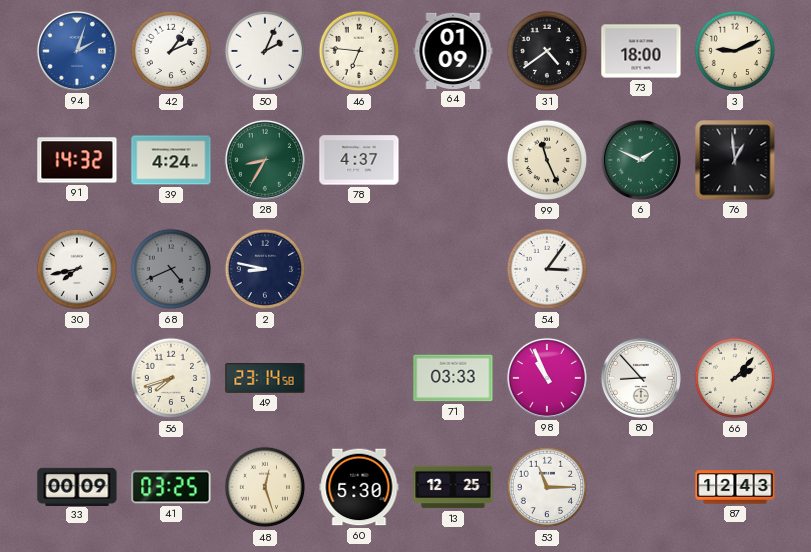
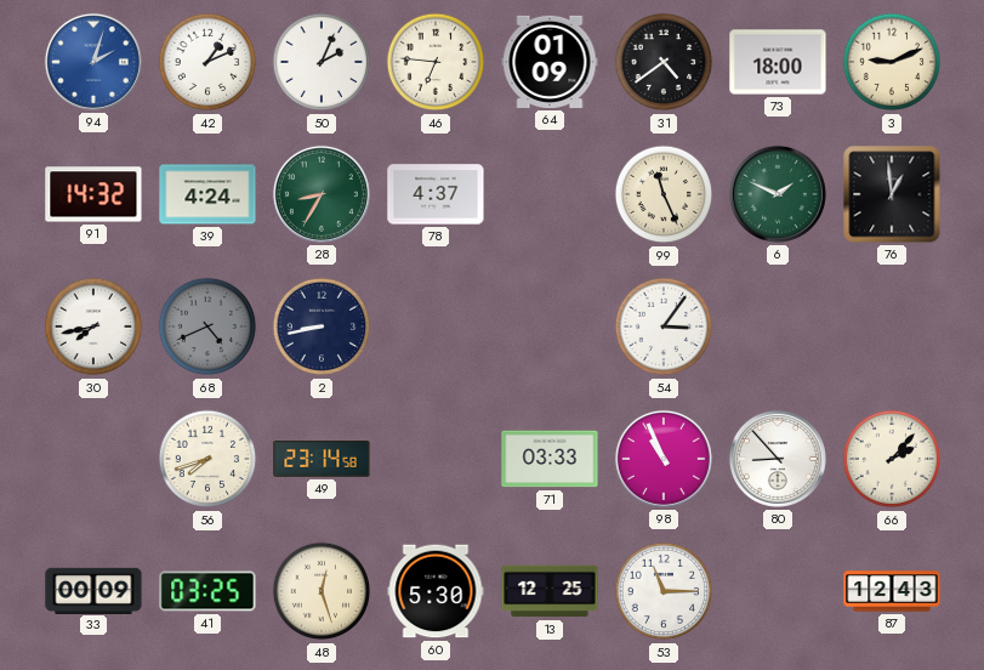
2: 8:47 -> 8:43
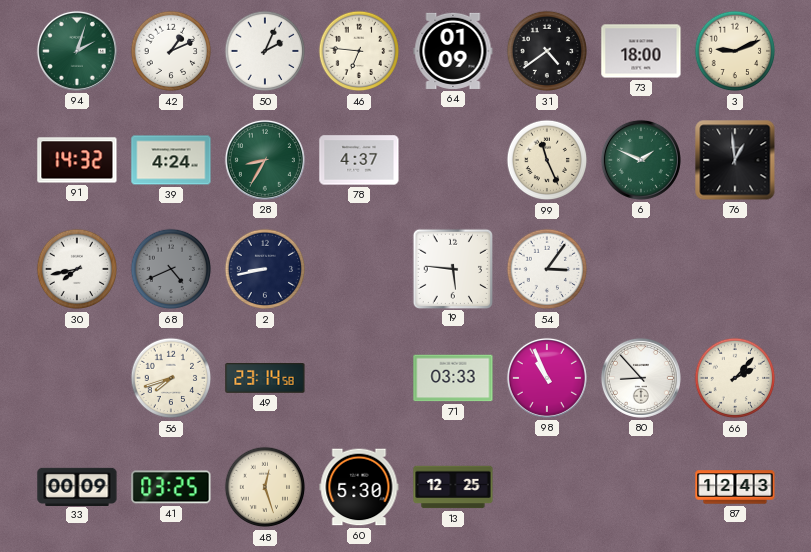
94 dial: blue -> green
19: none -> 5:46
53: 11:15 -> none
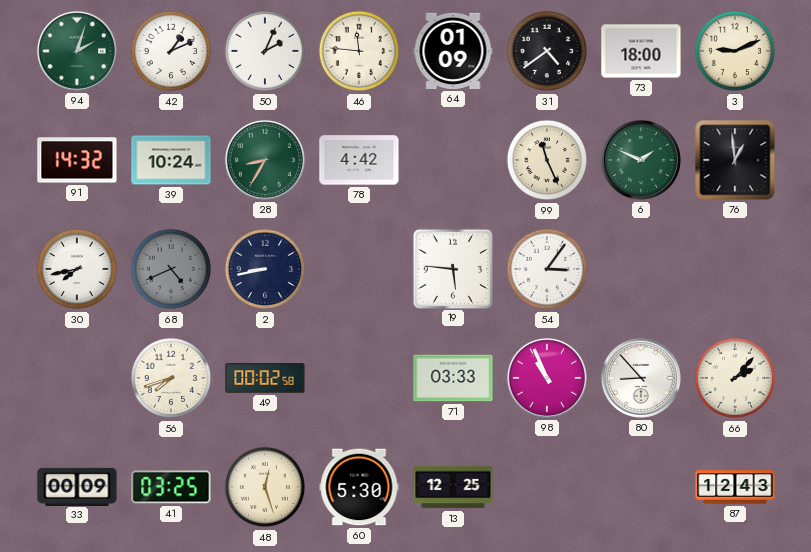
46: 6:46 -> 11:46
39: 4:24 -> 10:24
78: 4:37 -> 4:42
49: 23:14 -> 00:02
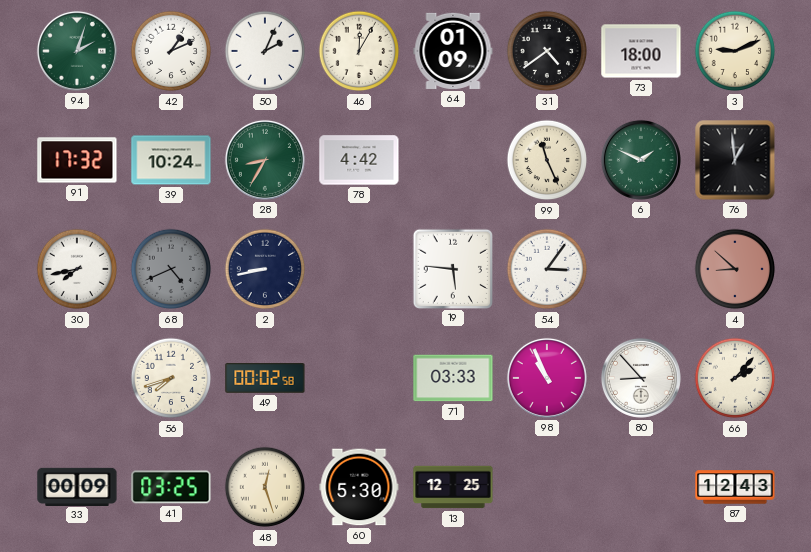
46: 11:46 -> 12:05
91: 14:32 -> 17:32
4: none -> 8:52
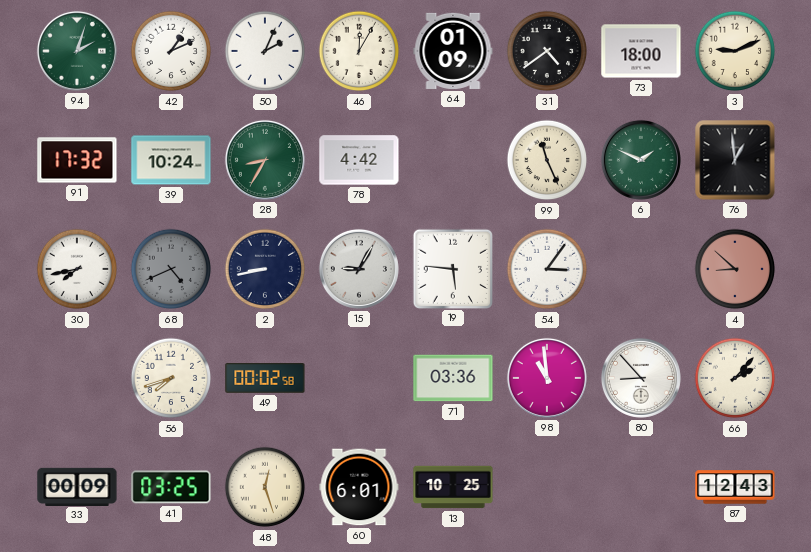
15: none -> 9:05
71: 03:33 -> 03:36
98: 10:56 -> 10:59
60: 5:30 -> 6:01
13: 12:25 -> 10:25
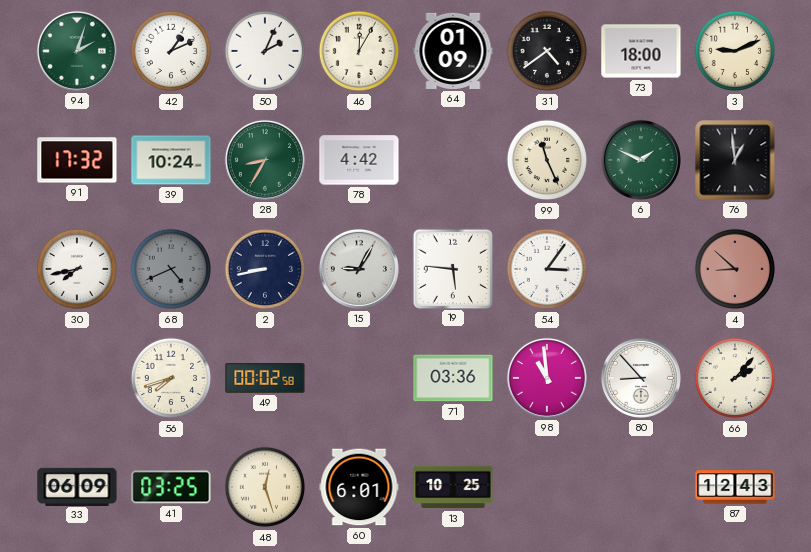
33: 00:09 -> 06:09
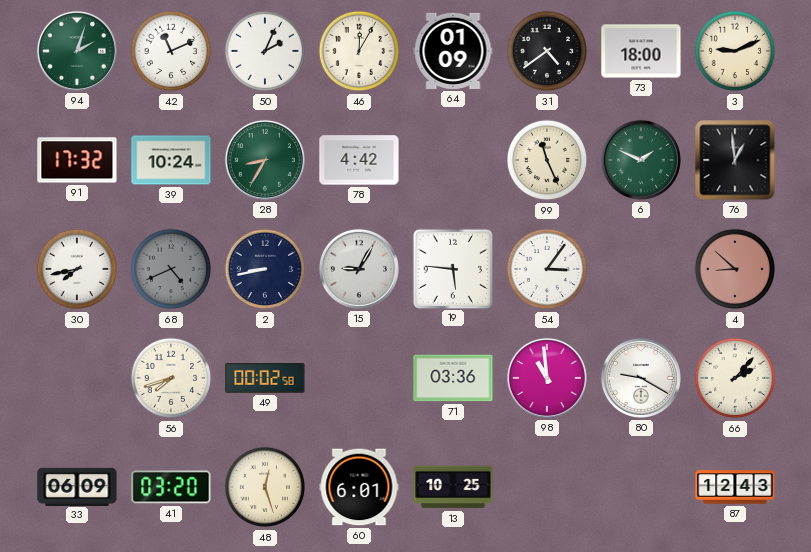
42: 1:11 -> 11:11
80: 8:53 -> 9:20
41: 03:25 -> 03:20
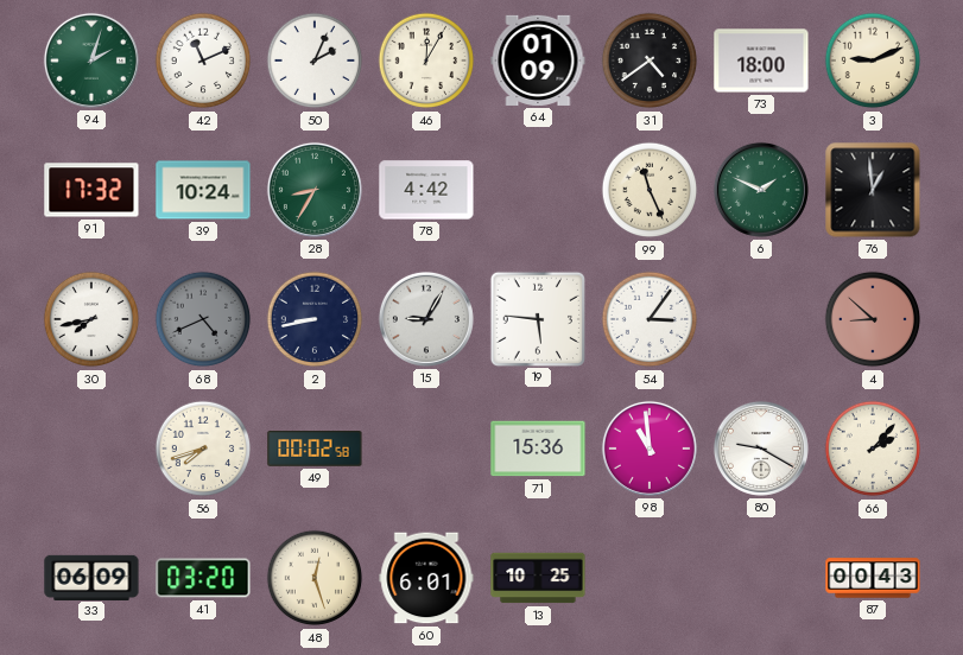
71: 03:36 -> 15:36
87: 12:43 -> 00:43
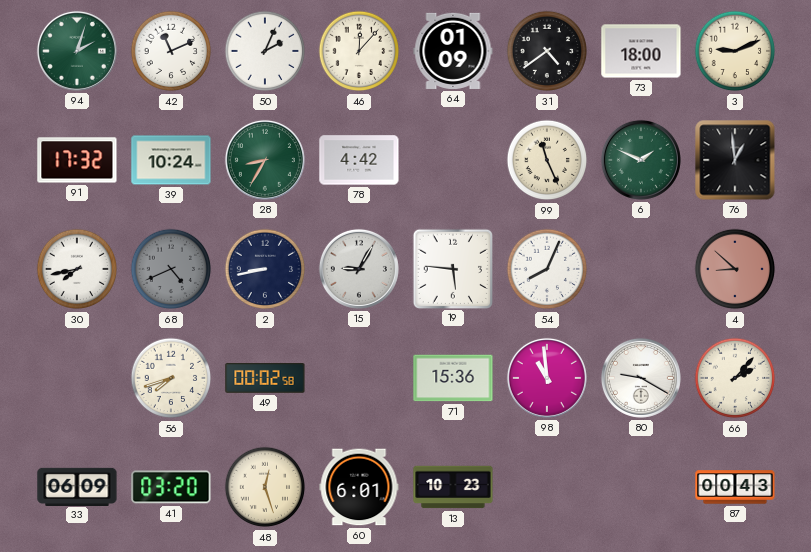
46: 12:05 -> 12:07
54: 3:06 -> 8:04
13: 10:25 -> 10:23
